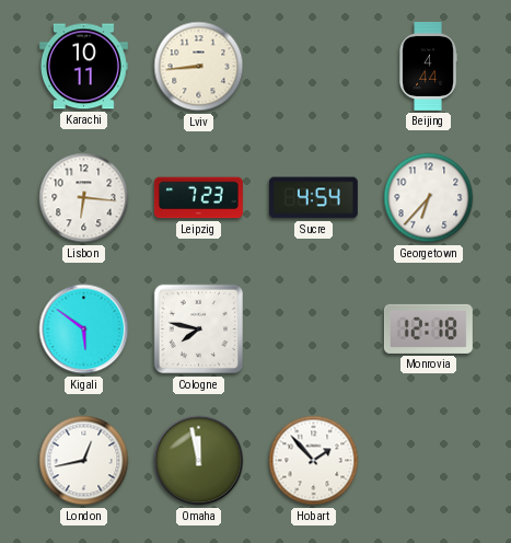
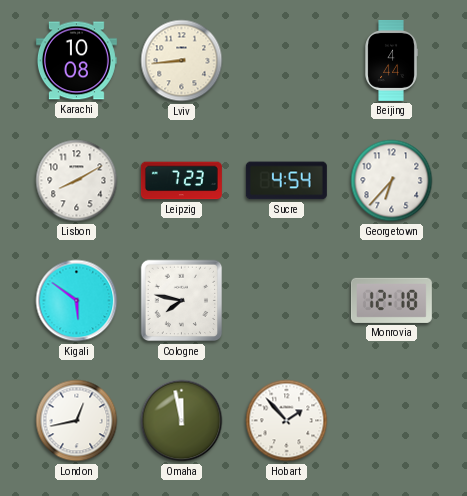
Karachi: 10:11 -> 10:08
Lisbon: 6:16 -> 8:10
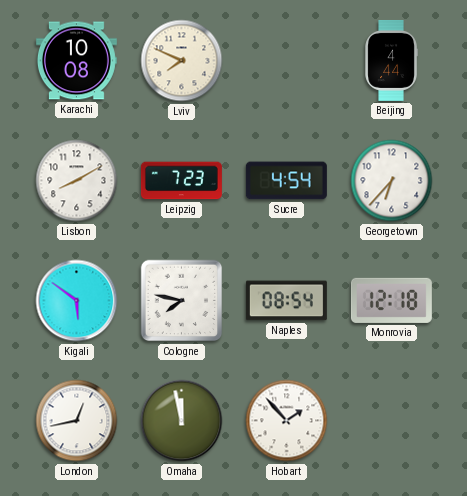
Lviv: 8:44 -> 7:49
Naples: none -> 08:54
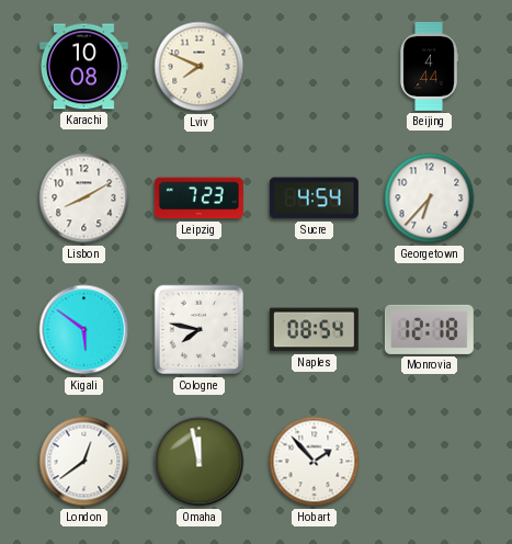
London: 12:43 -> 12:39
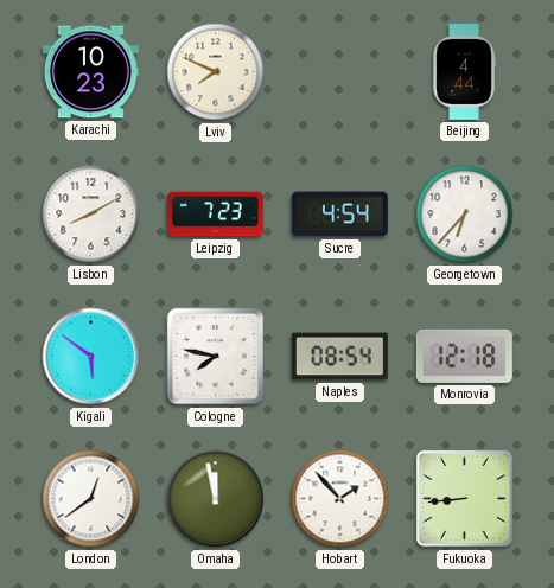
Karachi: 10:08 -> 10:23
Fukuoka: none -> 8:44
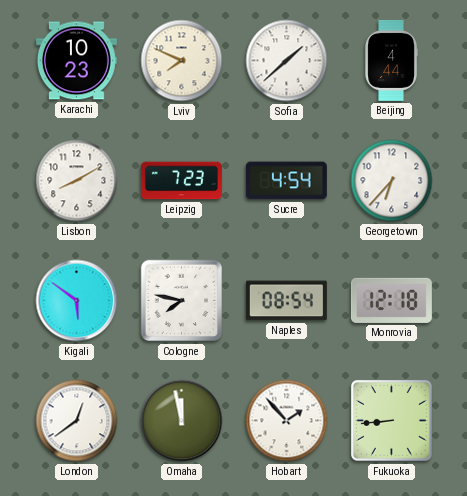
Sofia: none -> 1:38
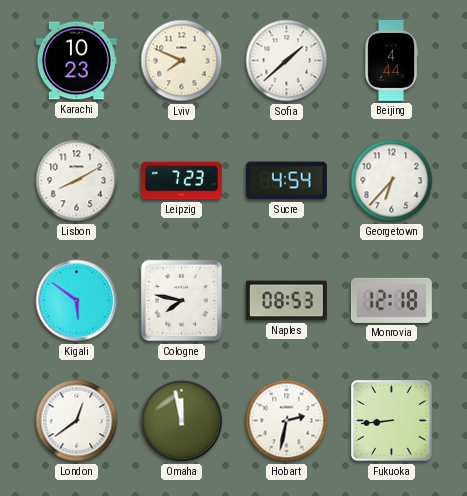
Naples: 08:54 -> 08:53
Hobart: 1:53 -> 2:32
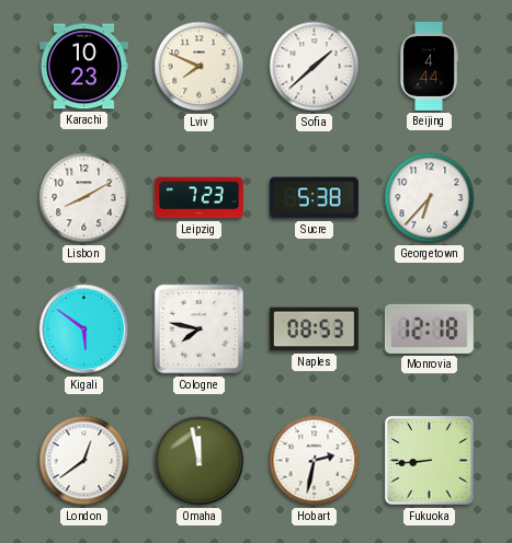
Sucre: 4:54 -> 5:38
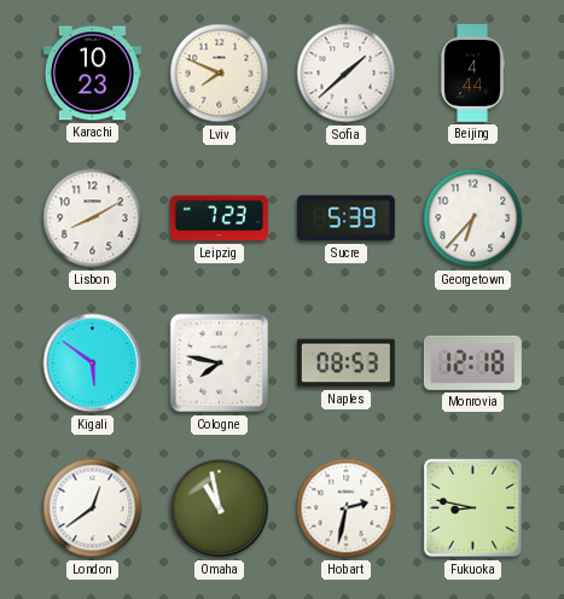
Sucre: 5:38 -> 5:39
Omaha: 11:58 -> 10:58
Fukuoka: 8:44 -> 8:47
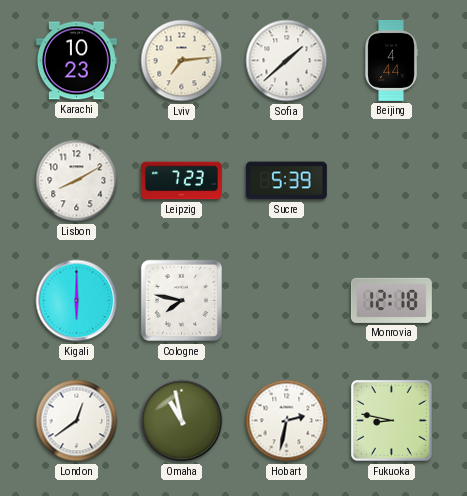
Lviv: 7:49 -> 7:14
Georgetown: 6:37 -> none
Kigali: 5:51 -> 6:00
Naples: 08:53 -> none
